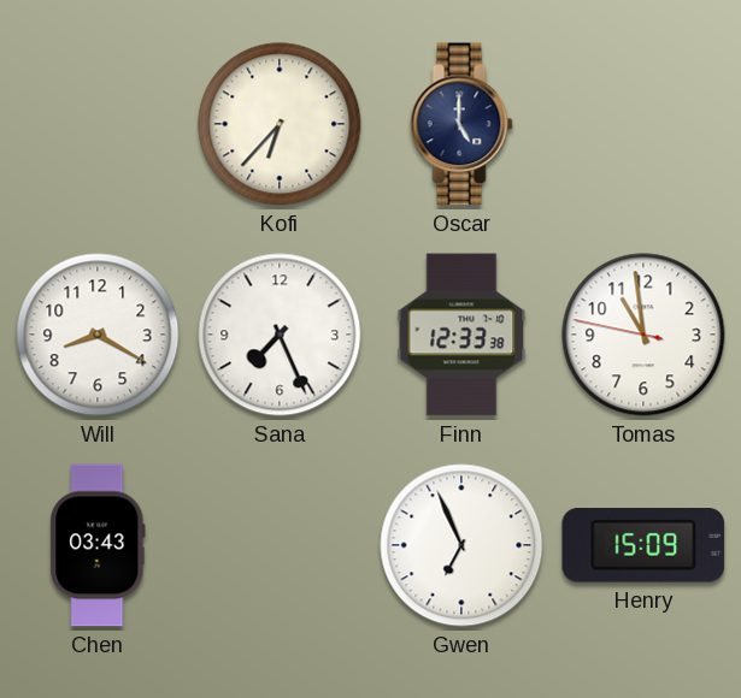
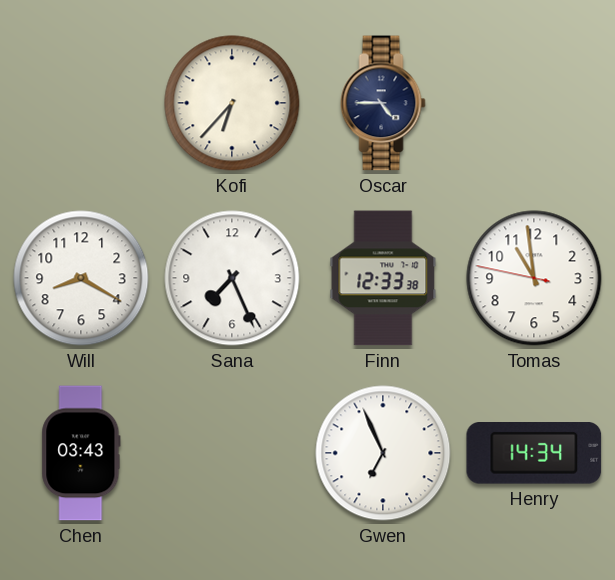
Oscar: 5:00 -> 4:45
Henry: 15:09 -> 14:34
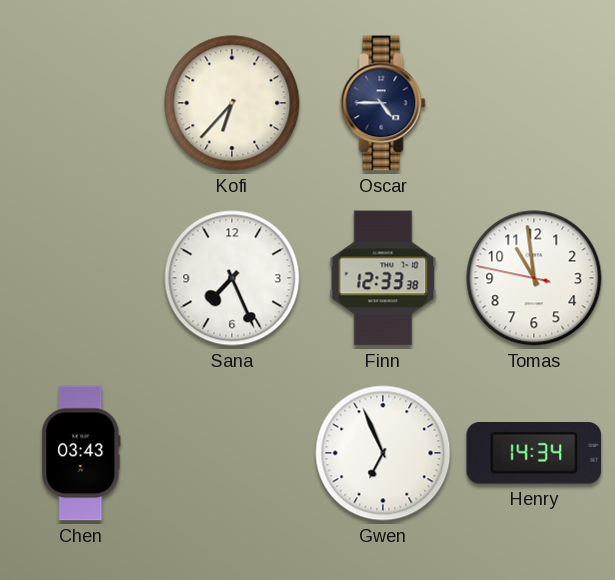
Will: 8:20 -> none
